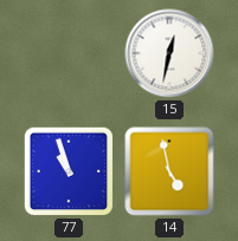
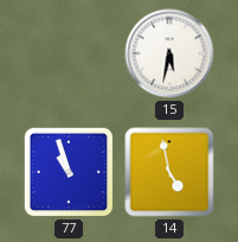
15: 12:32 -> 5:32
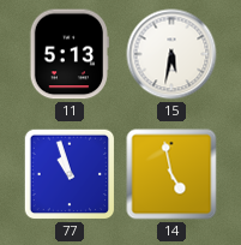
11: none -> 5:13
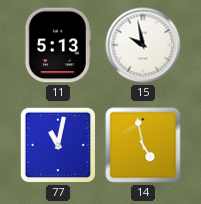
15: 5:32 -> 9:58
77: 10:57 -> 11:02
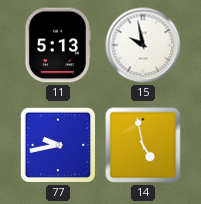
77: 11:02 -> 9:43
